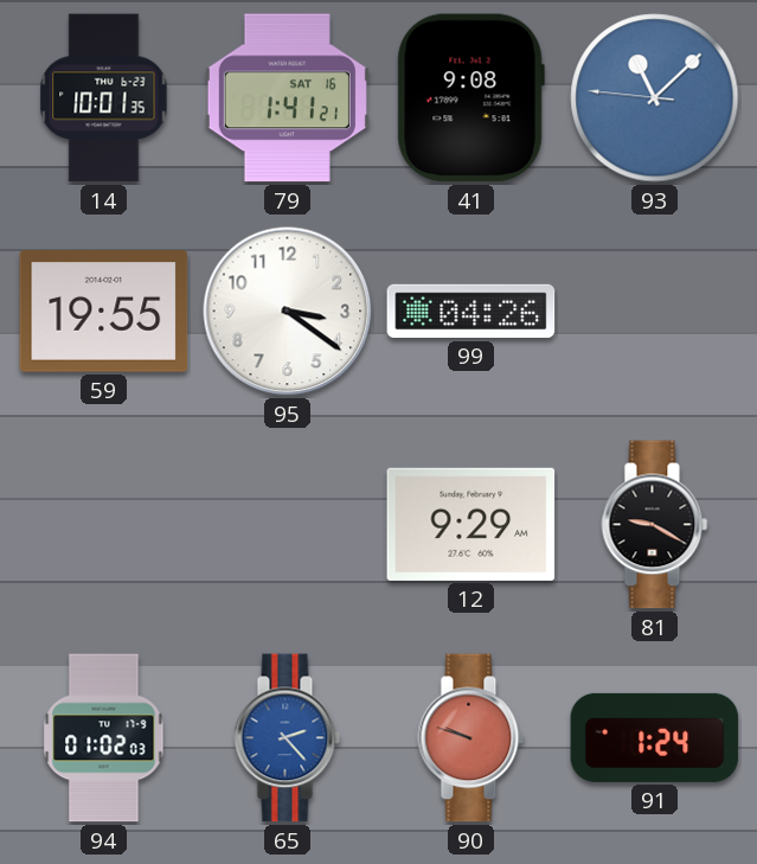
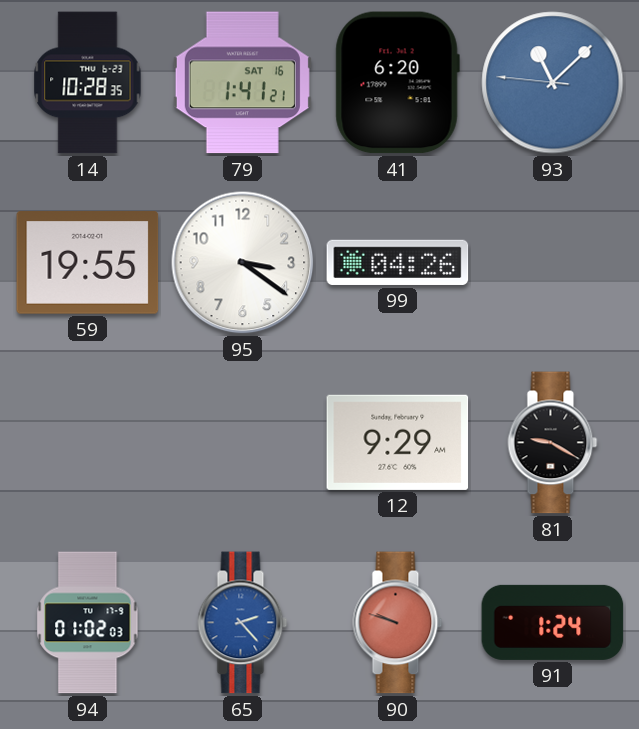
14: 10:01 -> 10:28
41: 9:08 -> 6:20
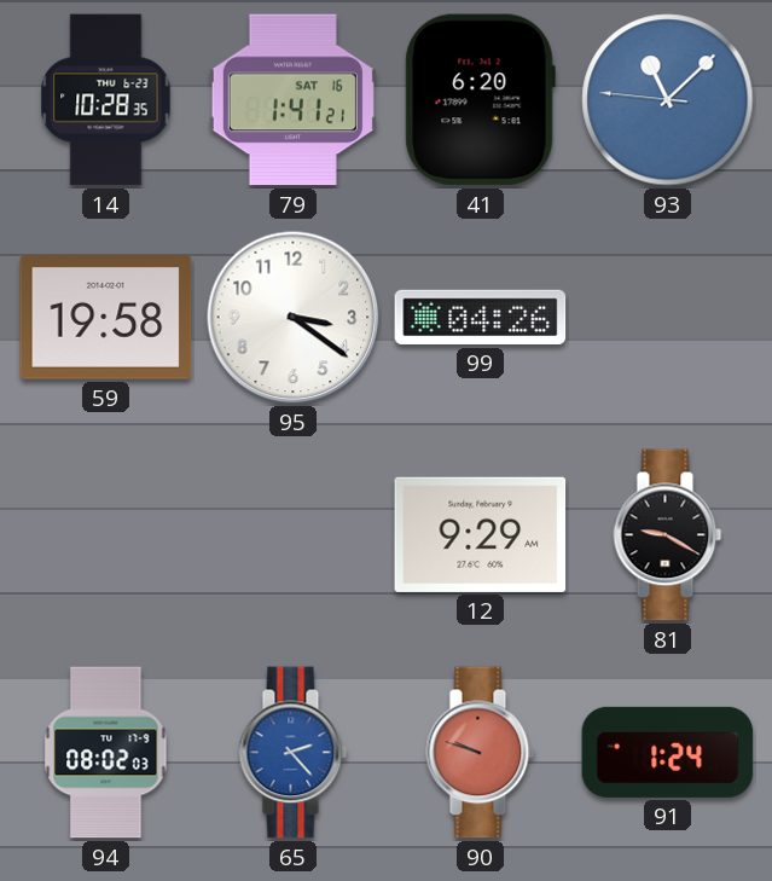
59: 19:55 -> 19:58
94: 01:02 -> 08:02
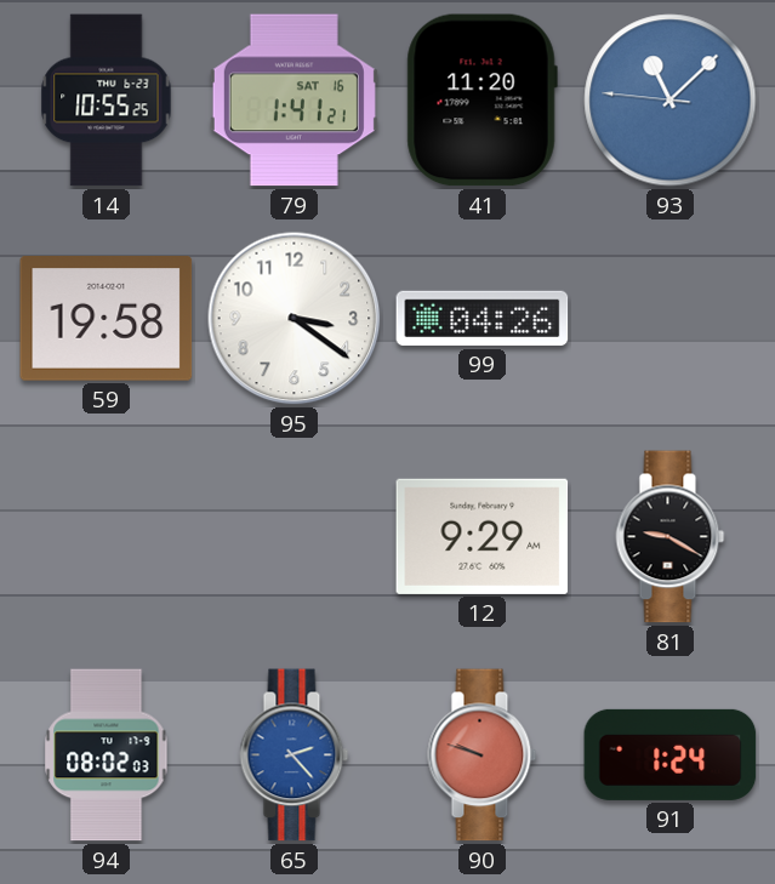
14: 10:28 -> 10:55
41: 6:20 -> 11:20
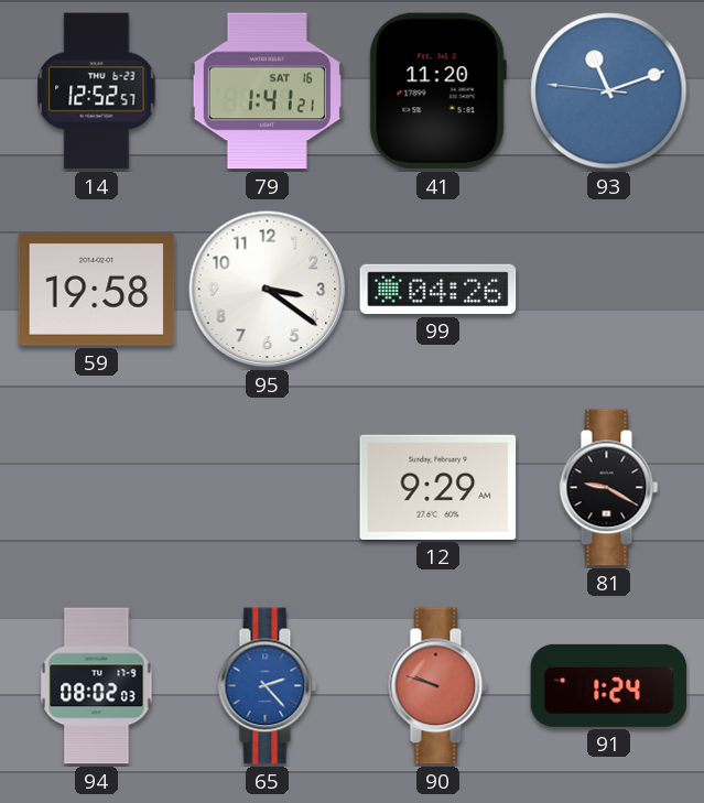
14: 10:55 -> 12:52
93: 11:07 -> 11:11
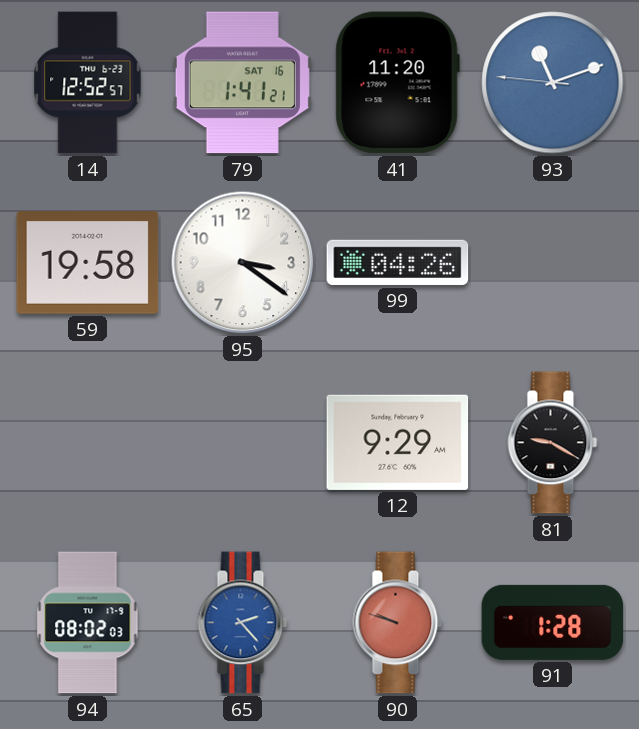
91: 1:24 -> 1:28
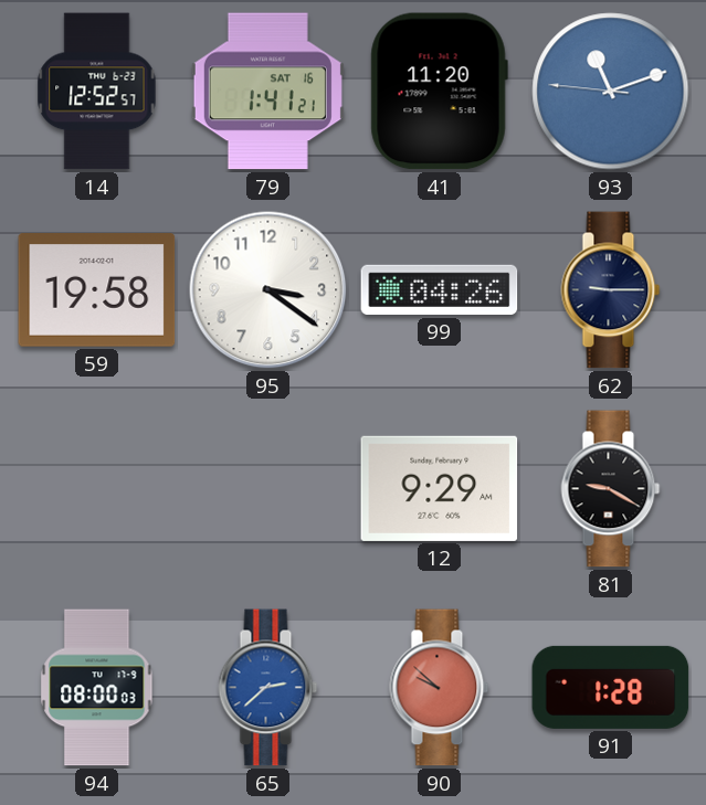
62: none -> 9:15
94: 08:02 -> 08:00
65: 2:23 -> 2:38
90: 9:48 -> 9:52
